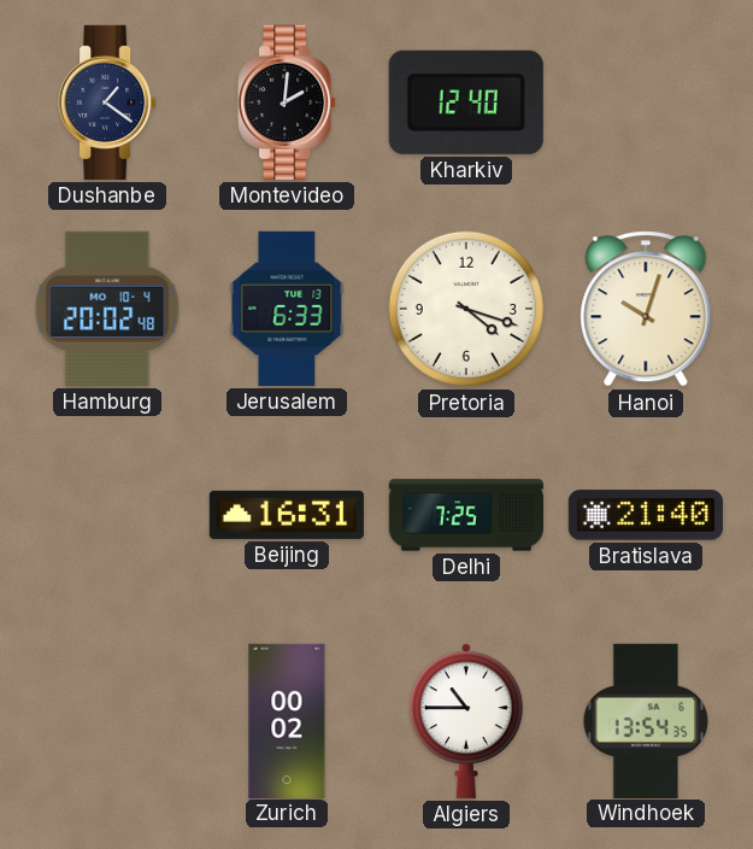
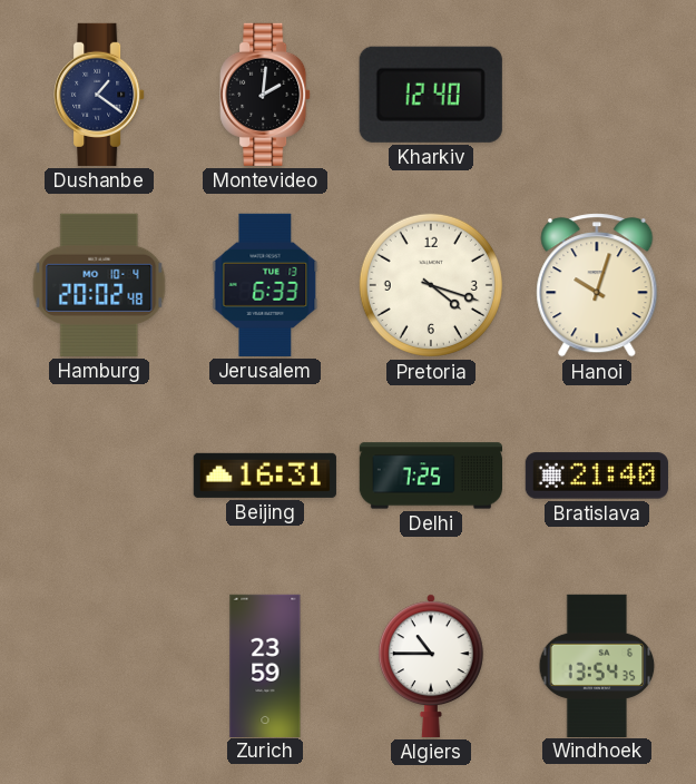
Zurich: 00:02 -> 23:59
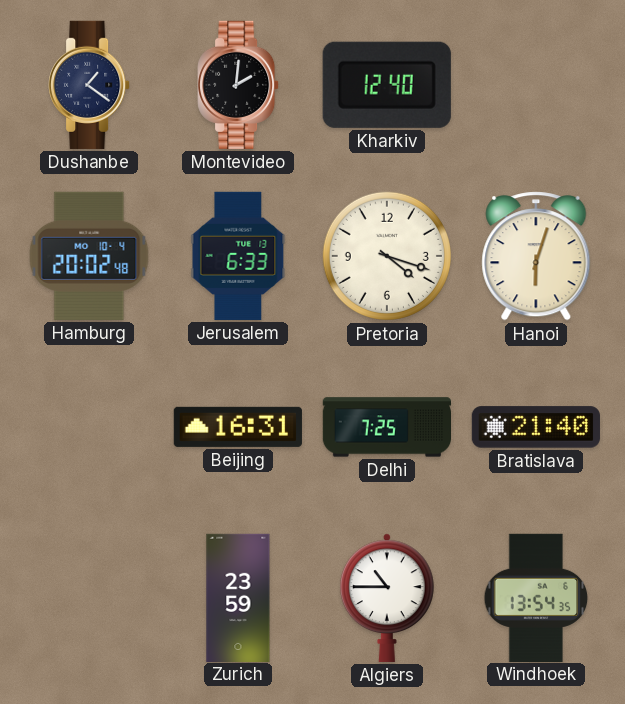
Hanoi: 10:03 -> 6:03
